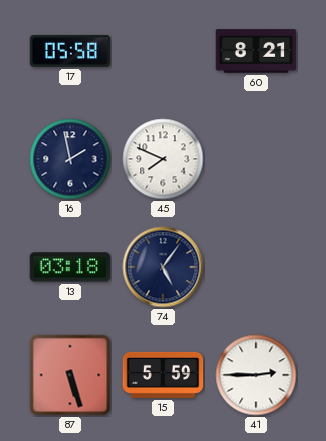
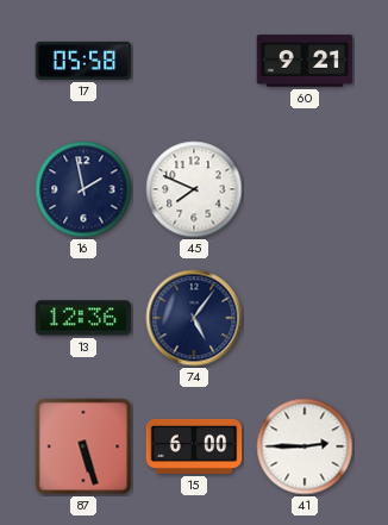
60: 8:21 -> 9:21
13: 03:18 -> 12:36
15: 5:59 -> 6:00
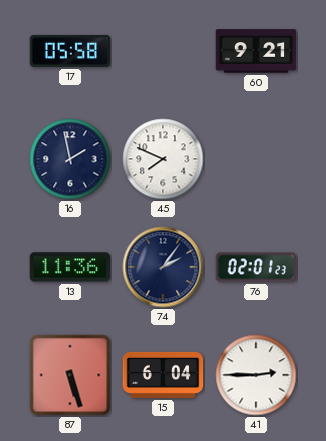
13: 12:36 -> 11:36
74: 5:06 -> 2:06
76: none -> 02:01
15: 6:00 -> 6:04
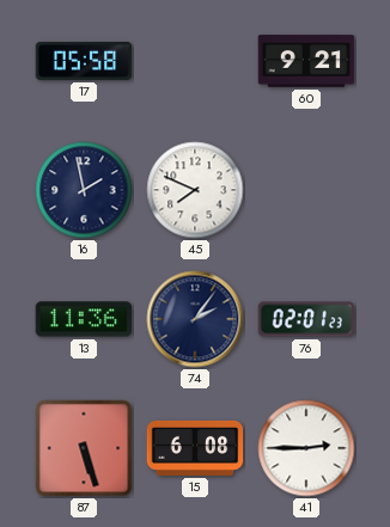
15: 6:04 -> 6:08
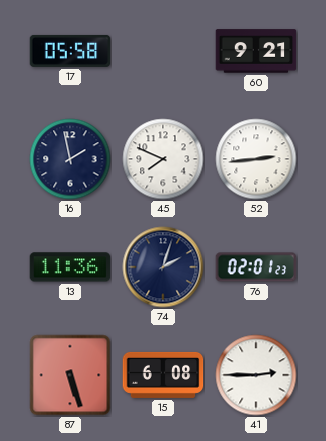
52: none -> 2:44
74: 2:06 -> 2:03
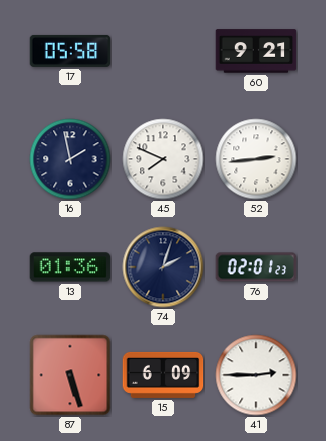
13: 11:36 -> 01:36
15: 6:08 -> 6:09
